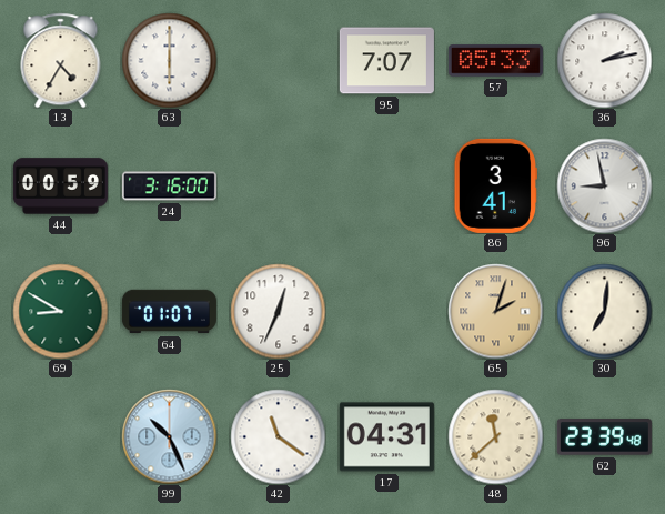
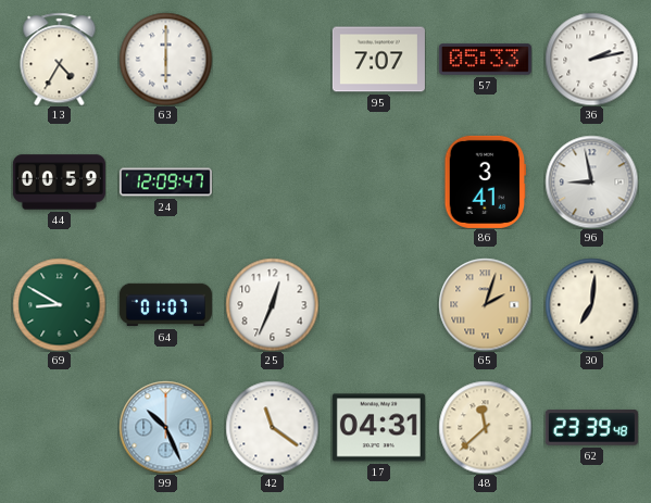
24: 3:16 -> 12:09
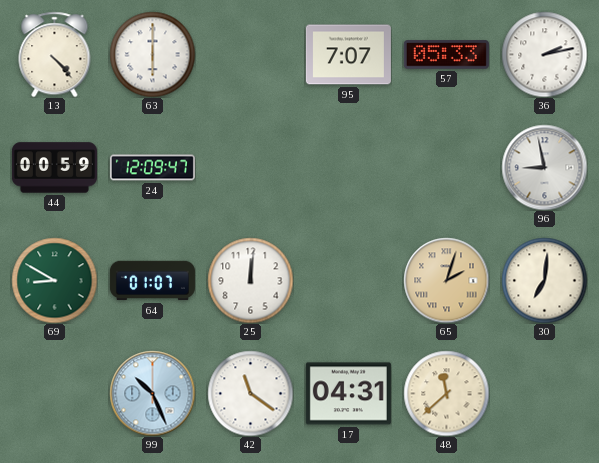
13: 4:35 -> 4:23
86: 3:41 -> none
25: 12:34 -> 12:01
62: 23:39 -> none
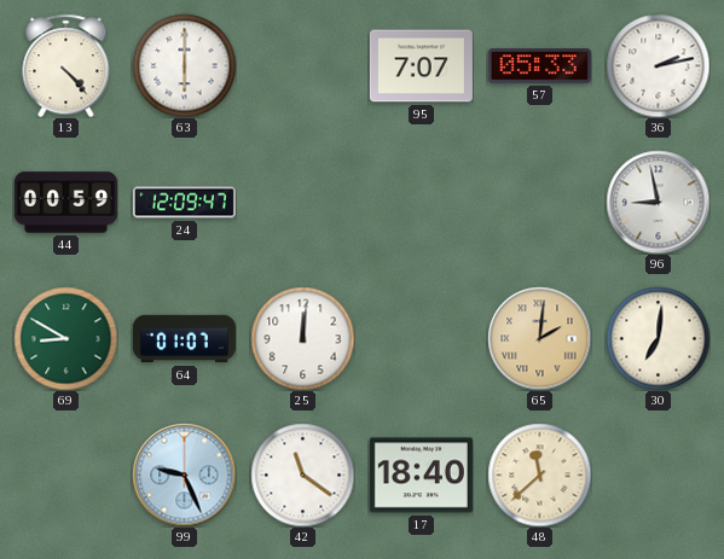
65: 2:03 -> 2:01
99: 10:26 -> 9:26
17: 04:31 -> 18:40
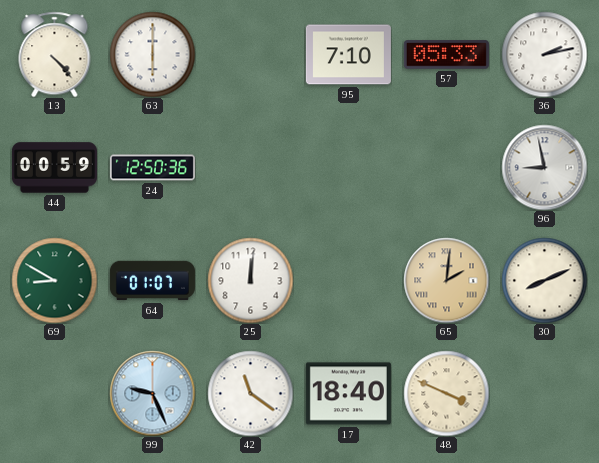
95: 7:07 -> 7:10
24: 12:09 -> 12:50
30: 7:01 -> 8:11
48: 11:38 -> 3:49
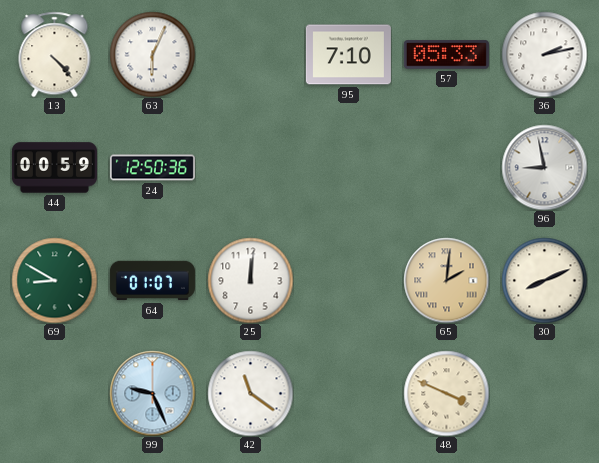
63: 6:00 -> 6:04
17: 18:40 -> none
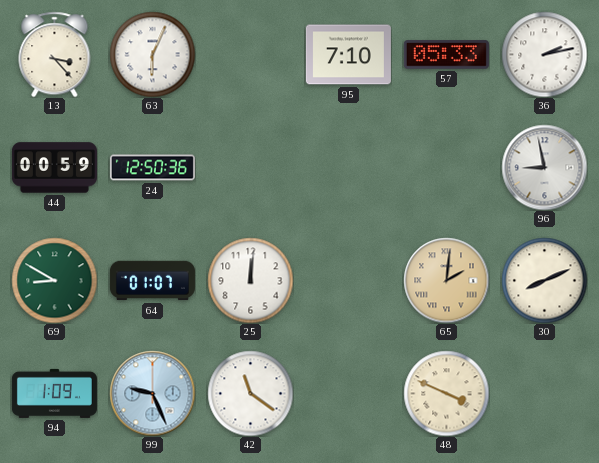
13: 4:23 -> 3:23
94: none -> 1:09
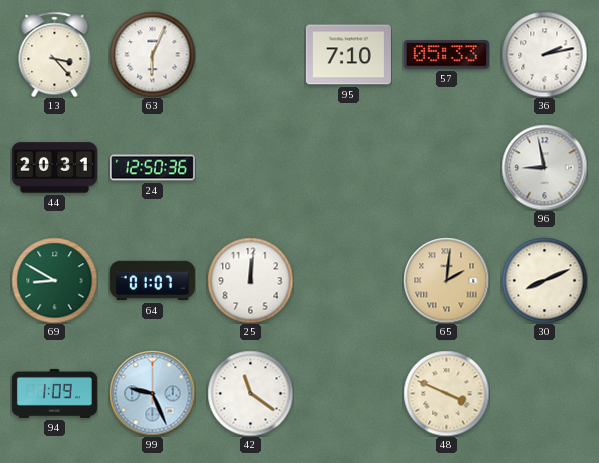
44: 00:59 -> 20:31
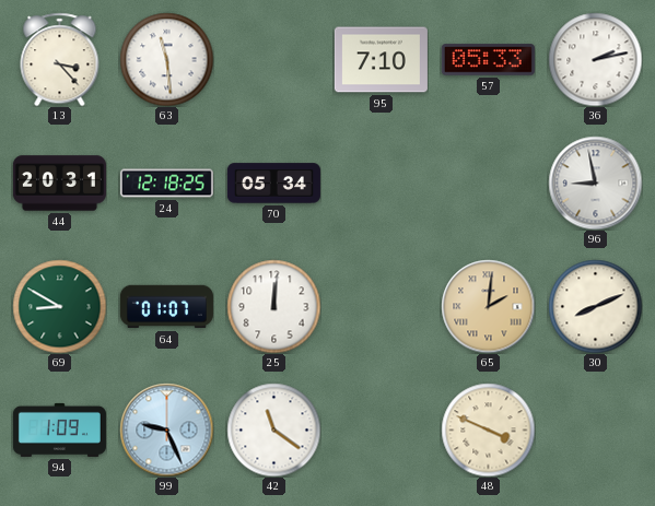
63: 6:04 -> 11:29
24: 12:50 -> 12:18
70: none -> 05:34
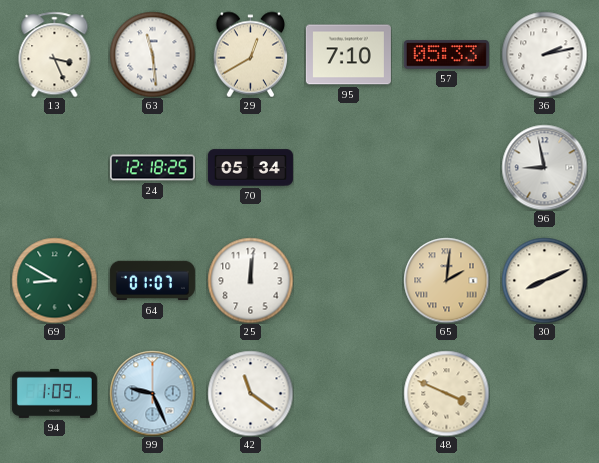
13: 3:23 -> 3:26
29: none -> 12:40
44: 20:31 -> none
